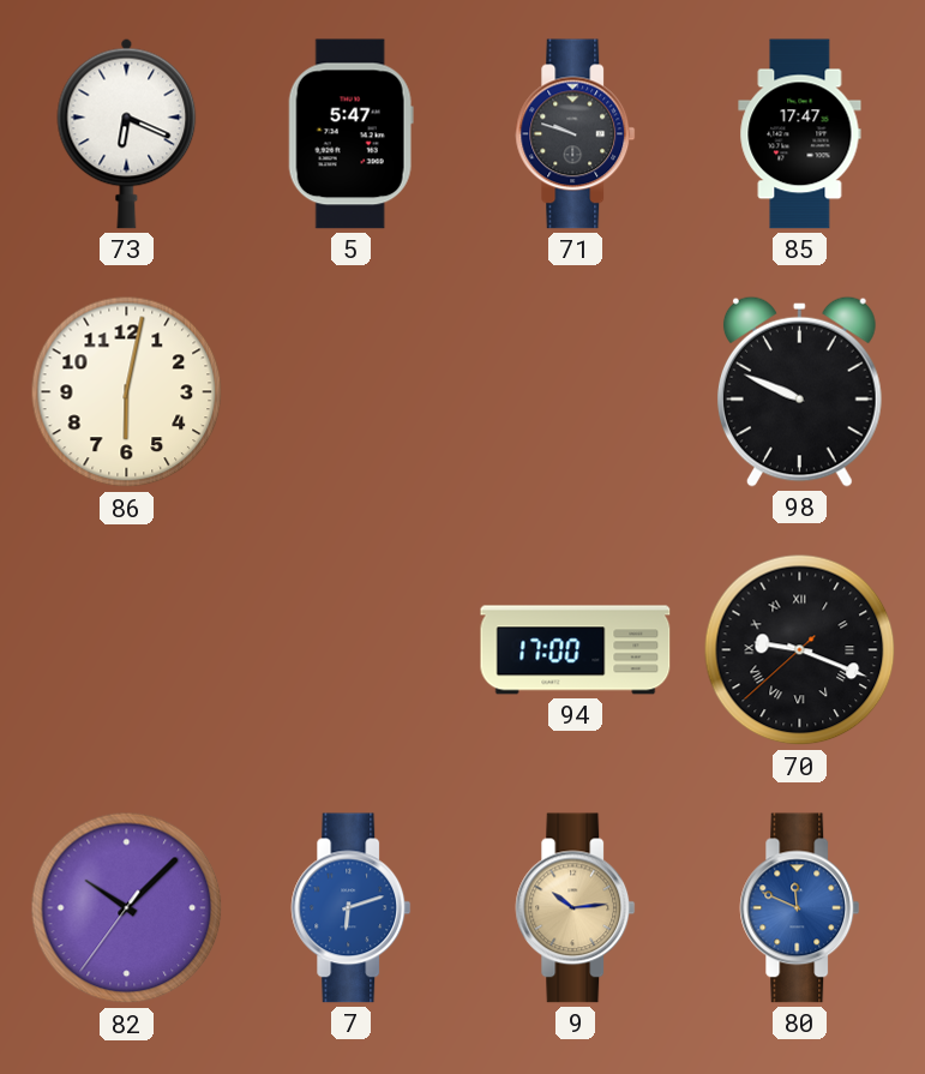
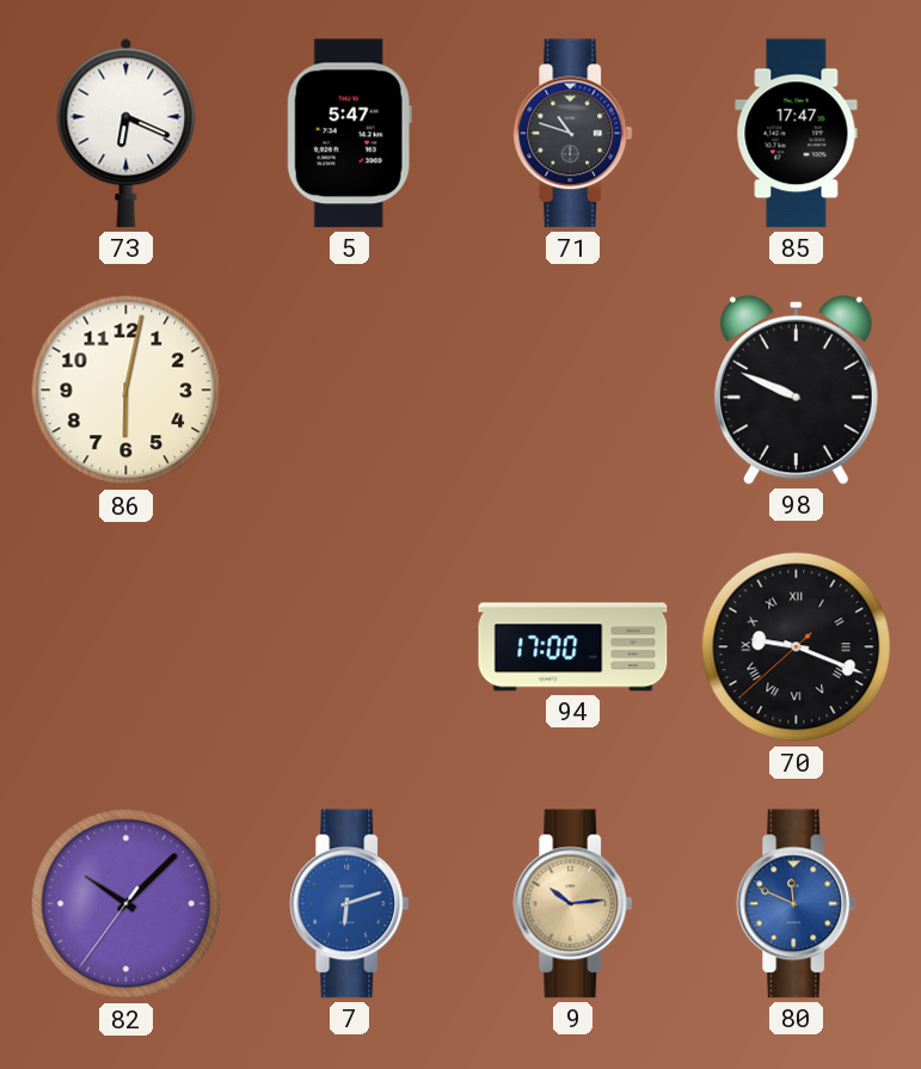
71: 9:48 -> 10:48
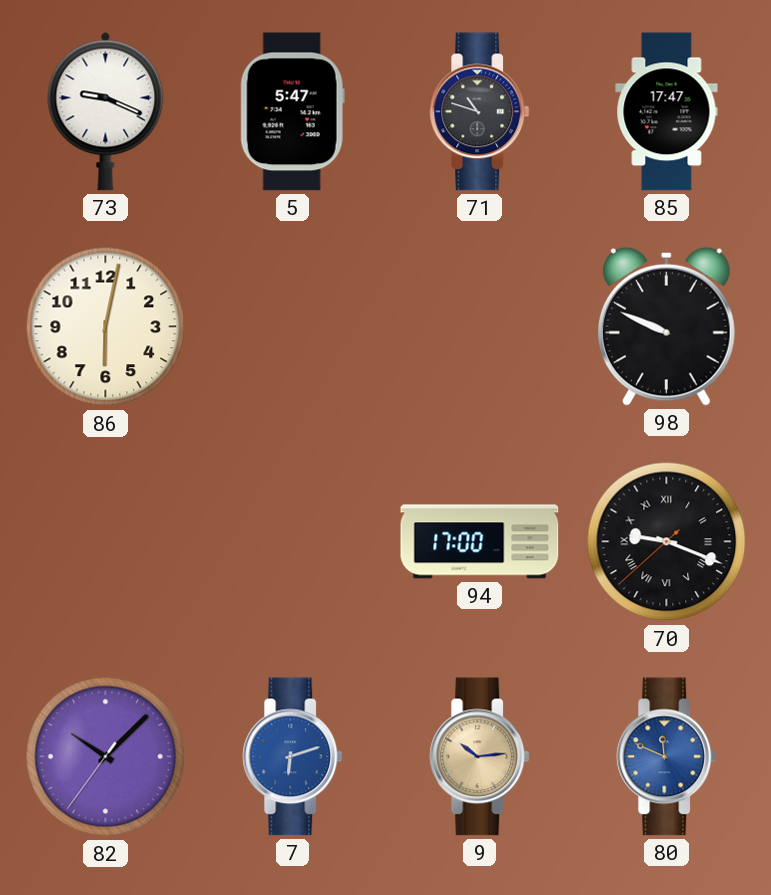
73: 6:19 -> 9:19
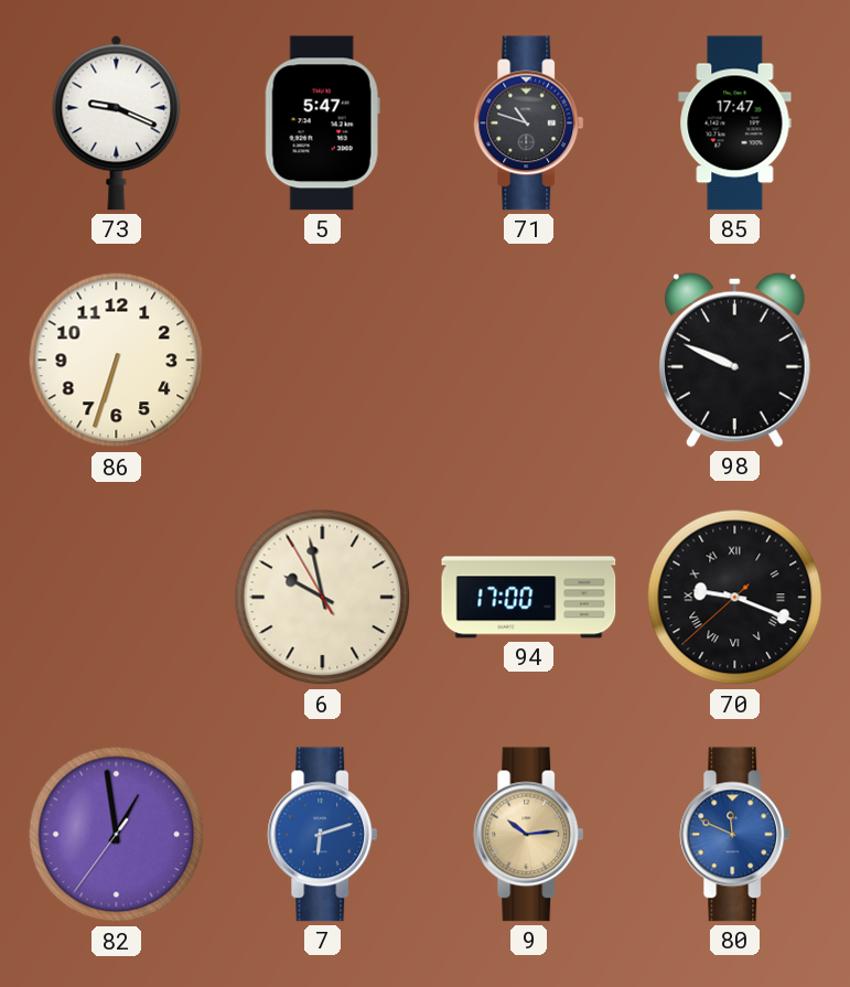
86: 6:02 -> 6:33
6: none -> 9:57
82: 10:07 -> 12:58
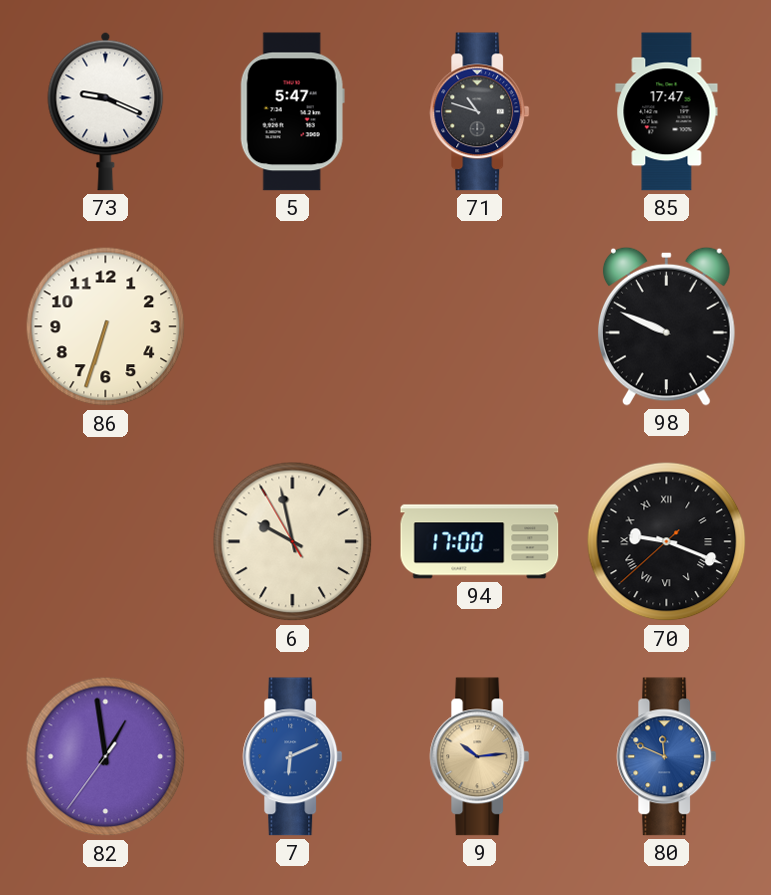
7: 6:12 -> 6:11
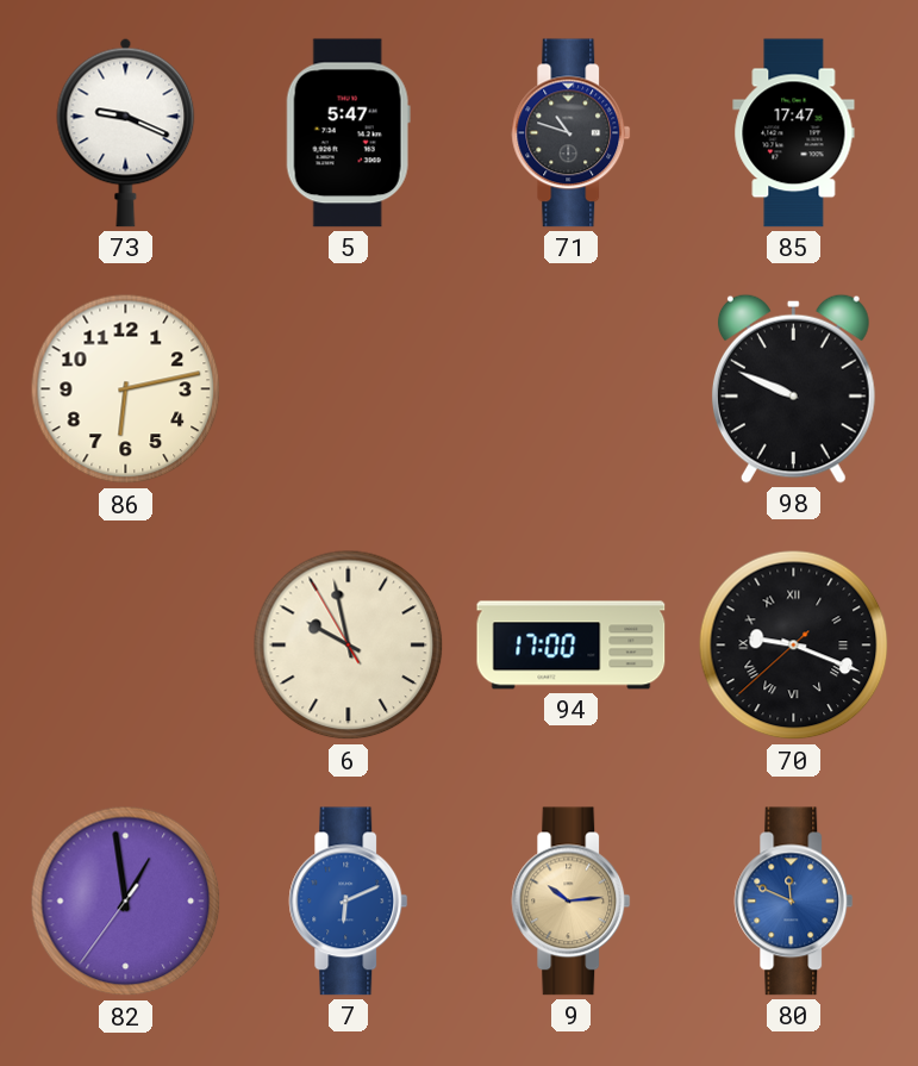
86: 6:33 -> 6:13
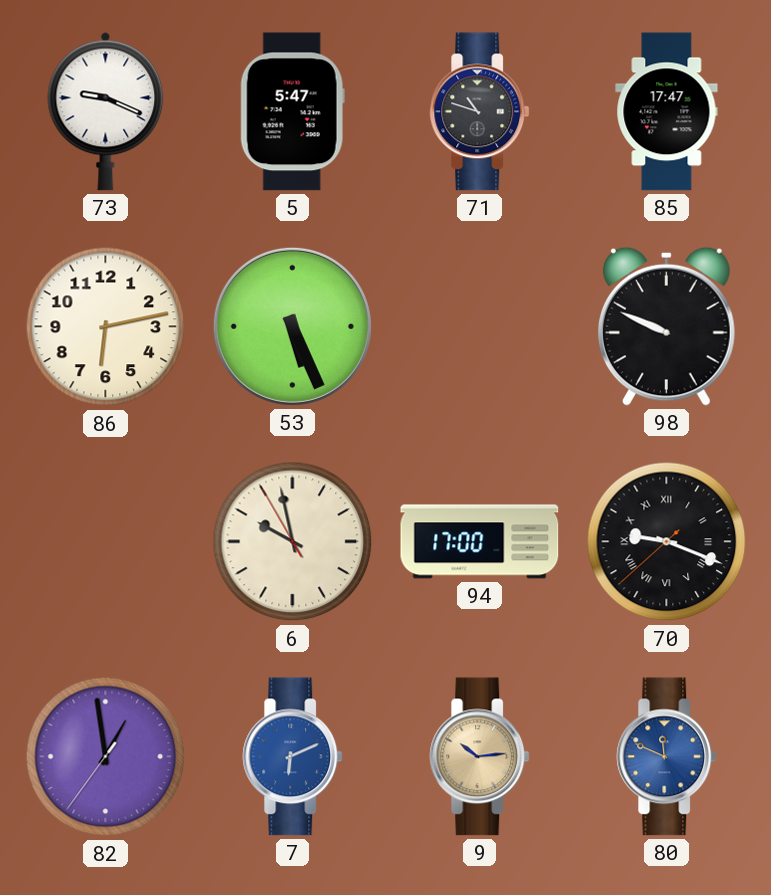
53: none -> 5:26
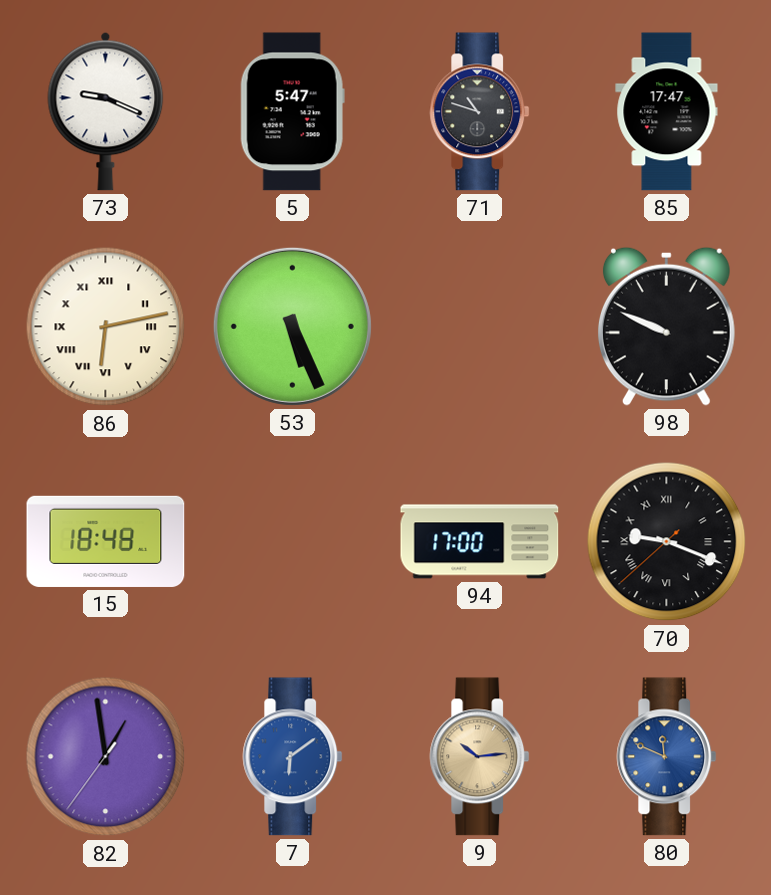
86 numerals: Arabic -> Roman
15: none -> 18:48
6: 9:57 -> none
7: 6:11 -> 6:09
